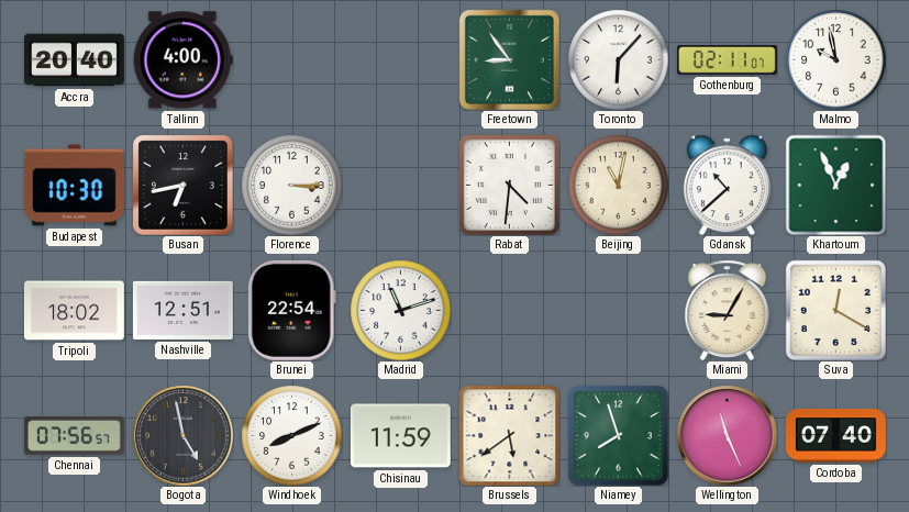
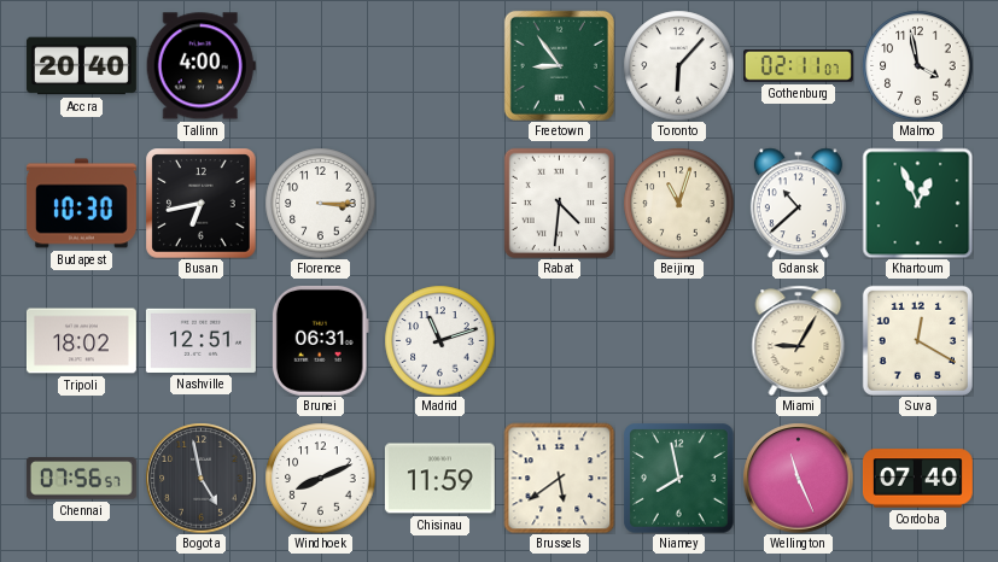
Malmo: 9:58 -> 3:58
Beijing: 11:02 -> 11:03
Brunei: 22:54 -> 06:31
Niamey: 7:57 -> 7:58
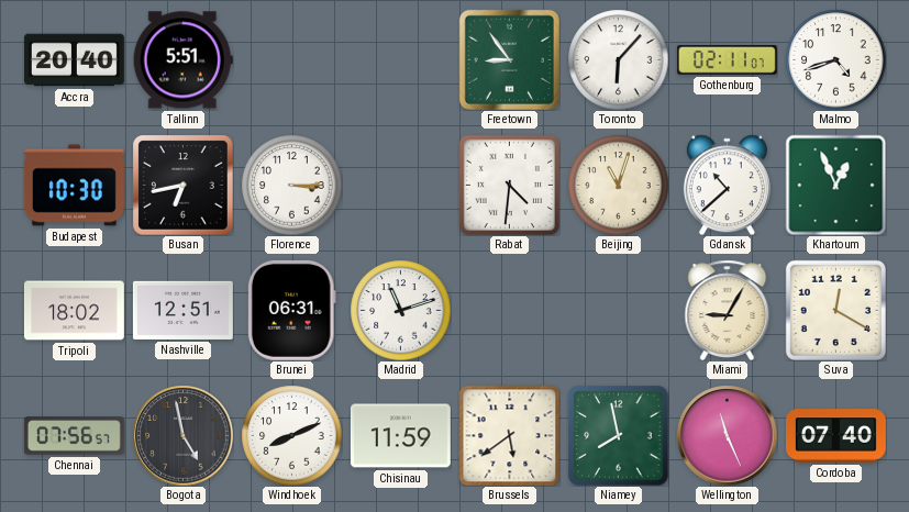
Tallinn: 4:00 -> 5:51
Malmo: 3:58 -> 4:42
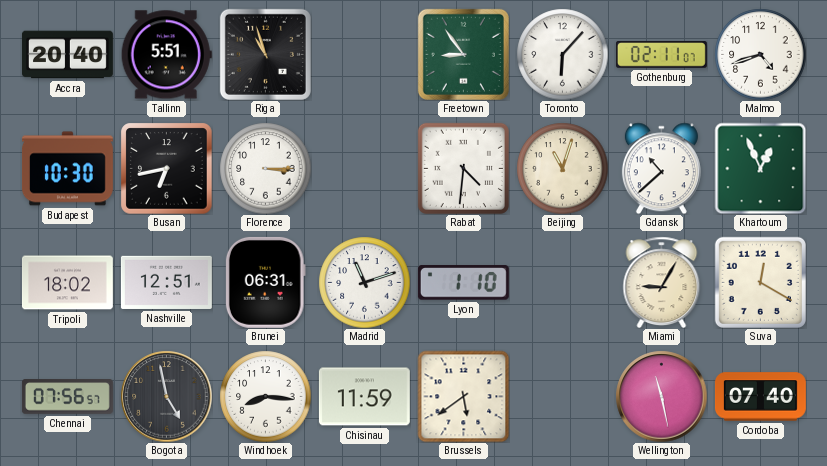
Riga: none -> 10:57
Lyon: none -> 1:10
Windhoek: 8:11 -> 8:16
Niamey: 7:58 -> none
Wellington: 11:26 -> 11:28
